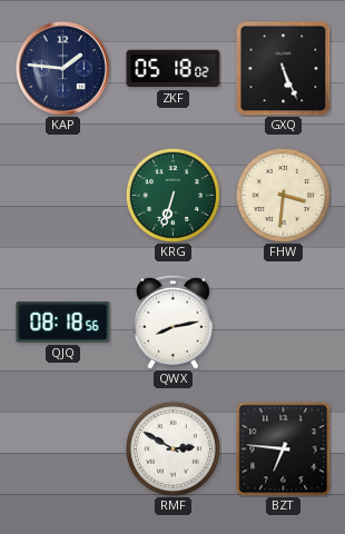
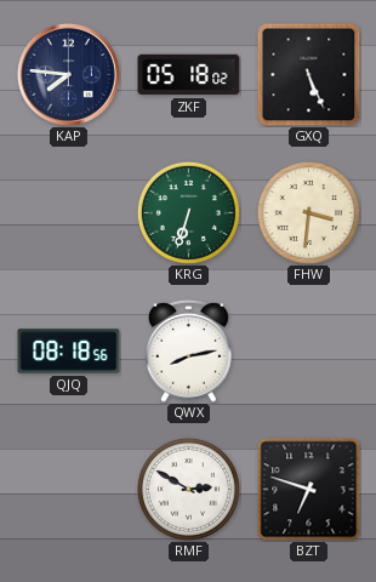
KAP: 1:46 -> 7:46
BZT: 6:46 -> 6:48
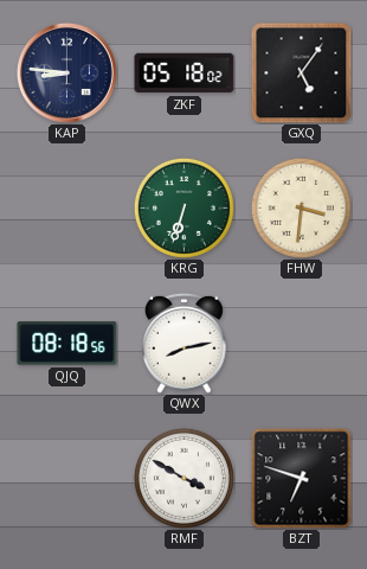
KAP: 7:46 -> 8:46
GXQ: 5:26 -> 5:06
RMF: 2:50 -> 3:50
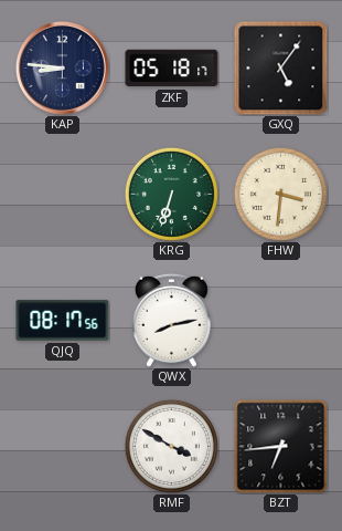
ZKF: 05:18:02 -> 05:18:17
QJQ: 08:18 -> 08:17
BZT: 6:48 -> 6:44
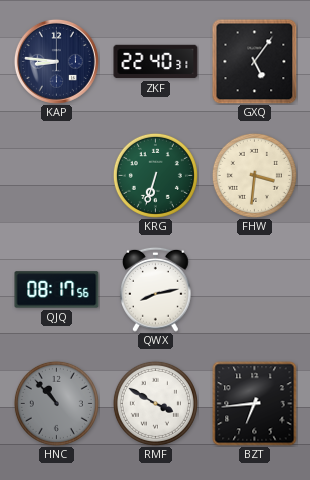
ZKF: 05:18 -> 22:40
HNC: none -> 10:53
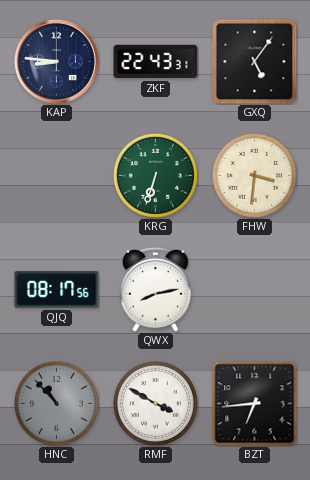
ZKF: 22:40 -> 22:43
